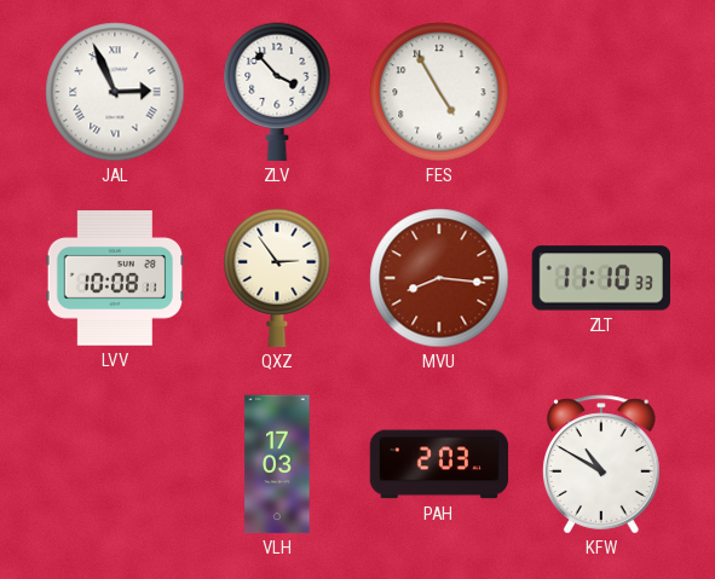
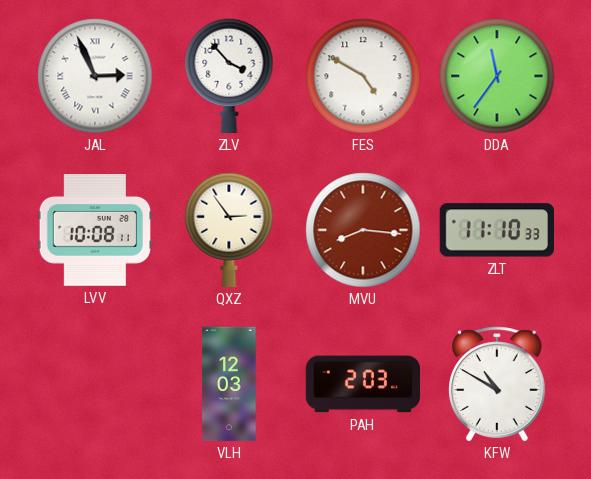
FES: 4:55 -> 4:50
DDA: none -> 11:36
VLH: 17:03 -> 12:03
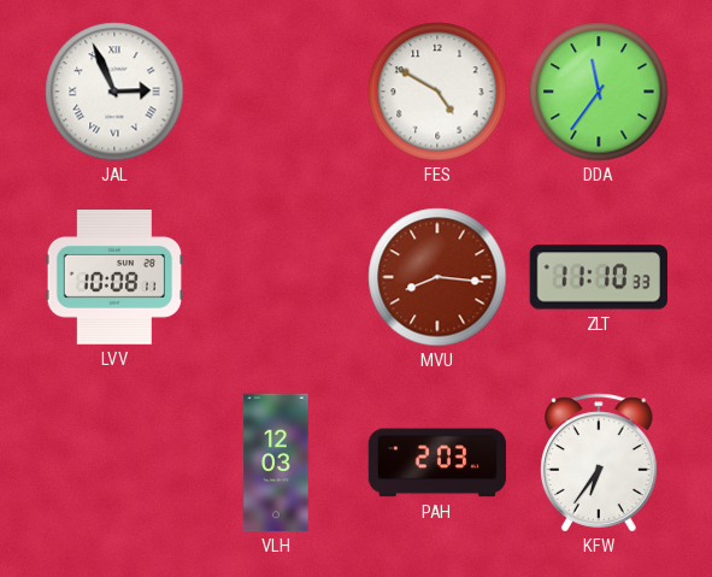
ZLV: 3:53 -> none
QXZ: 2:54 -> none
KFW: 10:50 -> 6:36
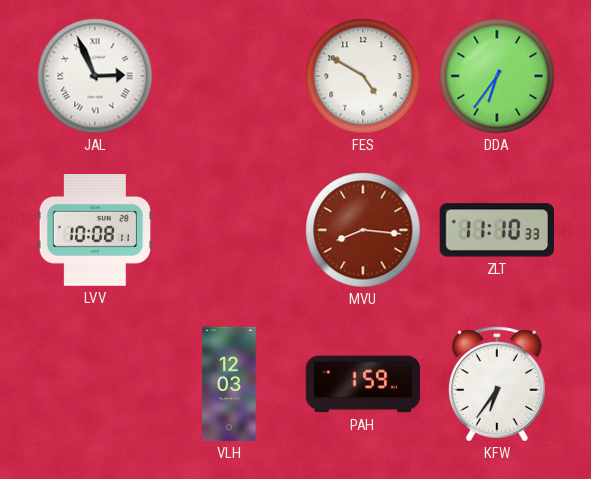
DDA: 11:36 -> 6:36
PAH: 2:03 -> 1:59
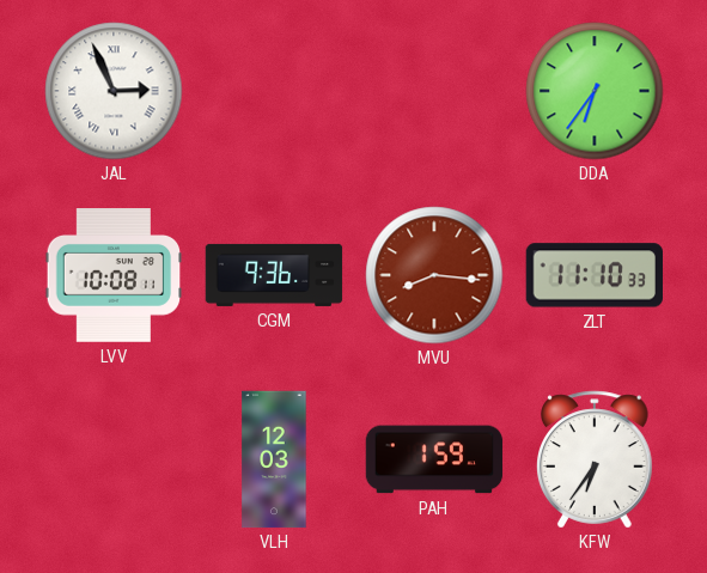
FES: 4:50 -> none
CGM: none -> 9:36
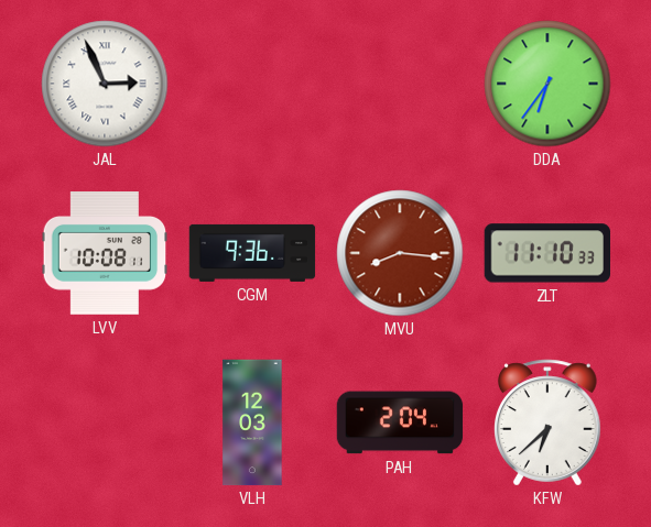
PAH: 1:59 -> 2:04
KFW: 6:36 -> 6:38
